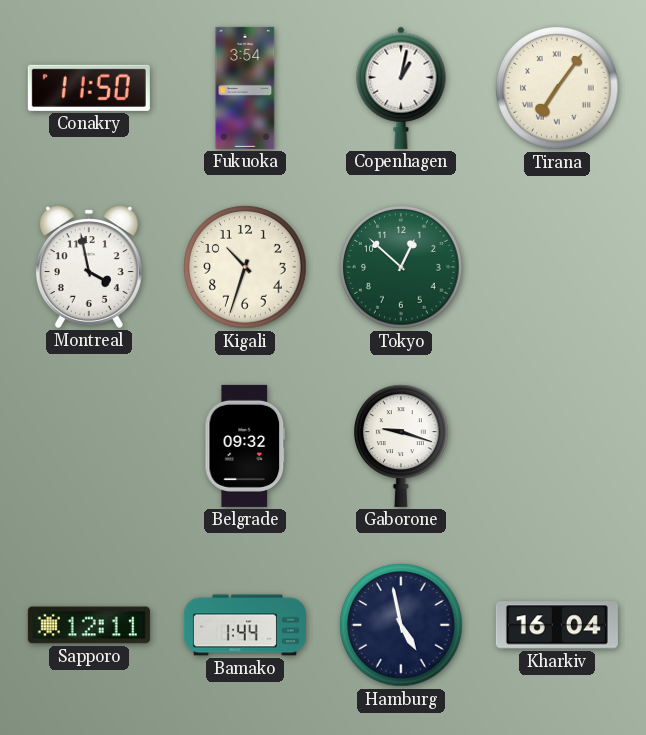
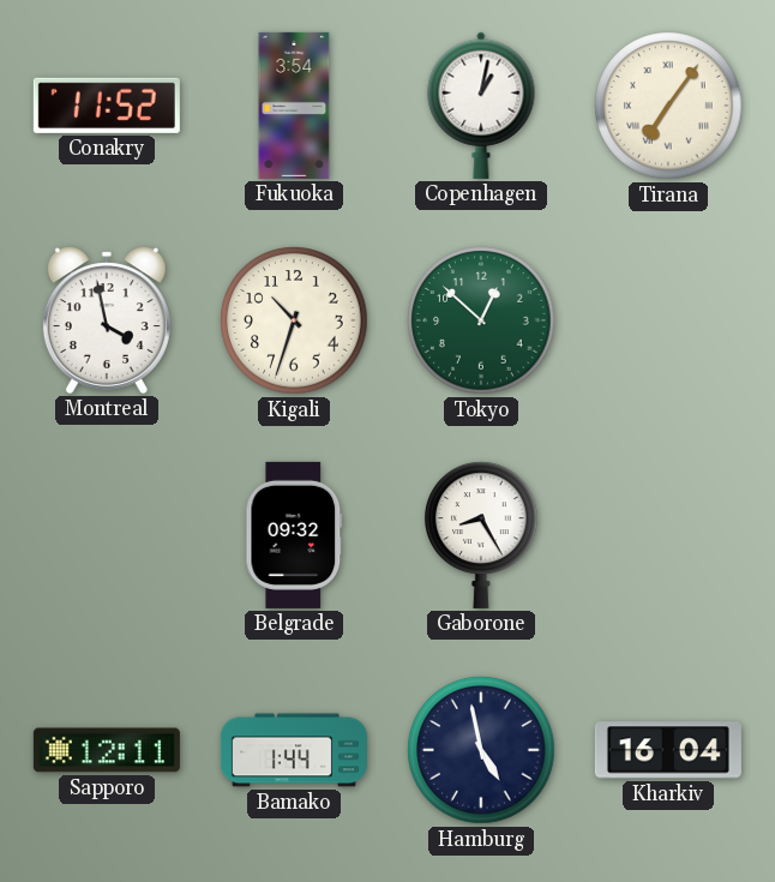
Conakry: 11:50 -> 11:52
Gaborone: 9:18 -> 8:25
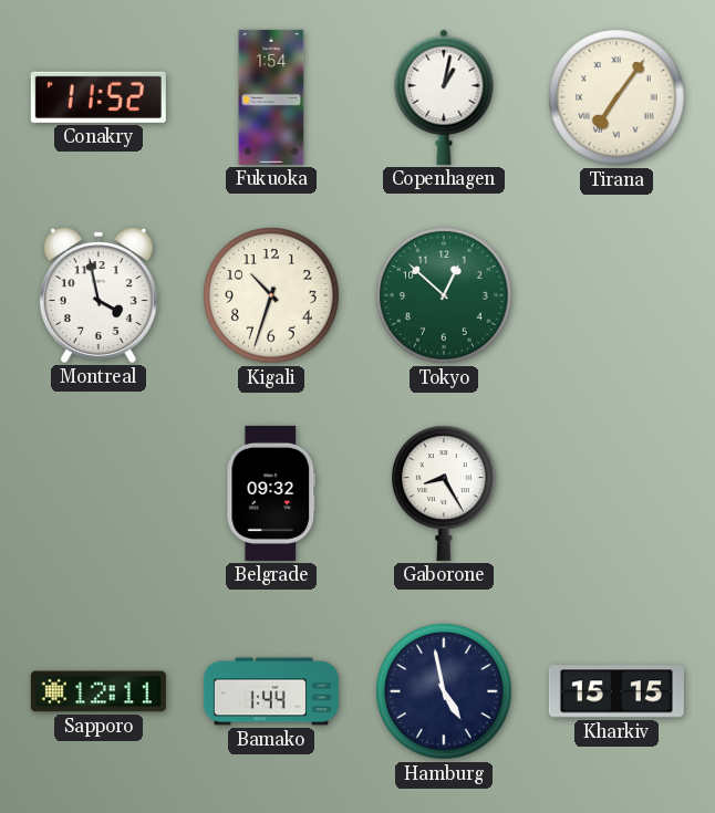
Fukuoka: 3:54 -> 1:54
Kharkiv: 16:04 -> 15:15
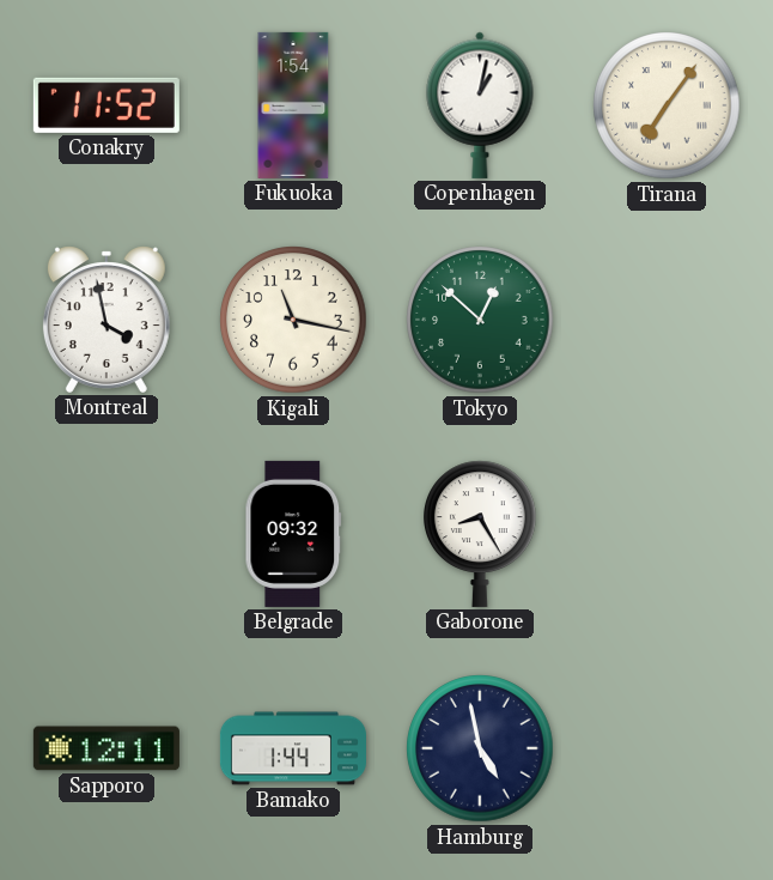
Kigali: 10:33 -> 11:17
Kharkiv: 15:15 -> none
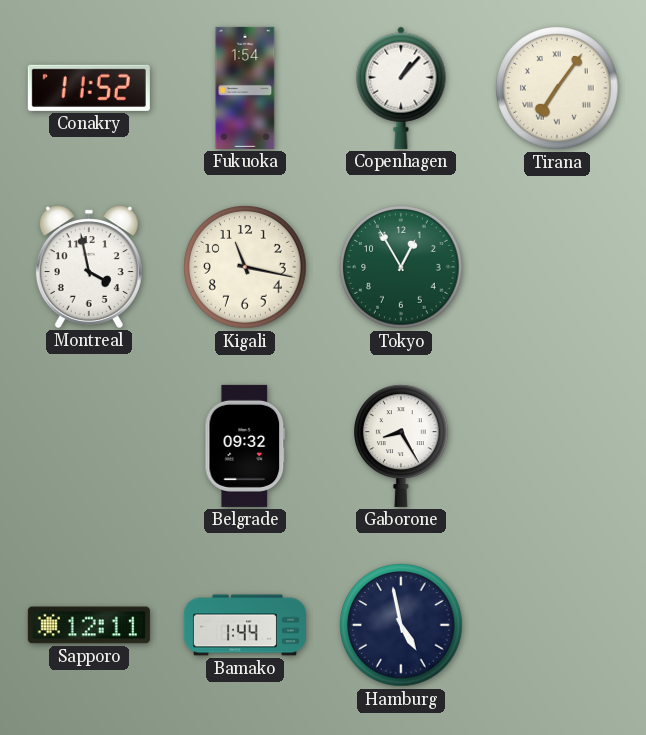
Copenhagen: 1:02 -> 1:07
Tokyo: 12:52 -> 12:55
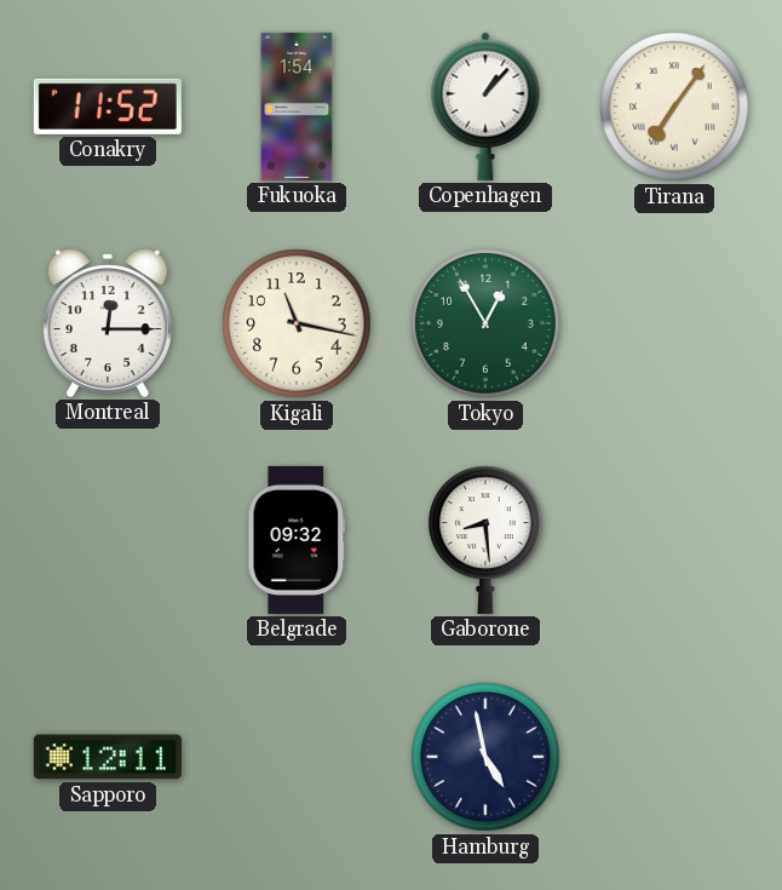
Montreal: 3:58 -> 12:15
Gaborone: 8:25 -> 8:29
Bamako: 1:44 -> none
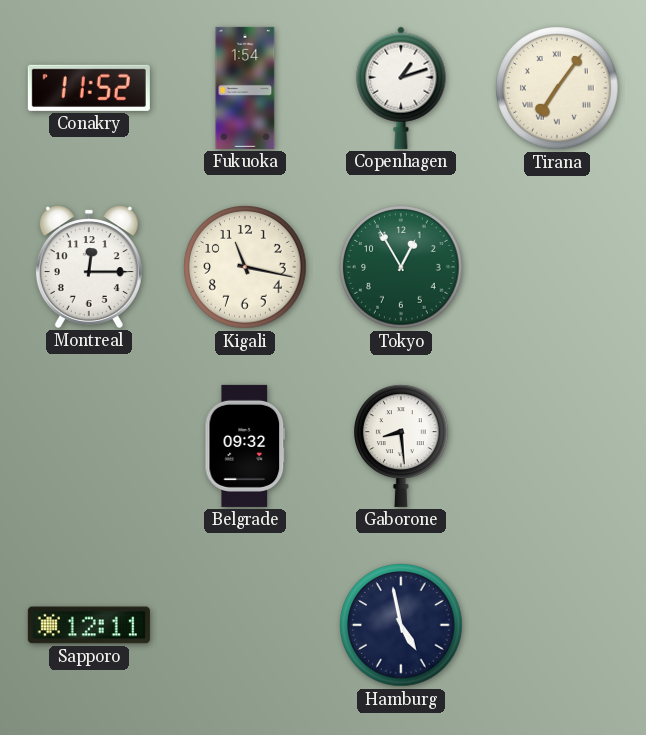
Copenhagen: 1:07 -> 1:12
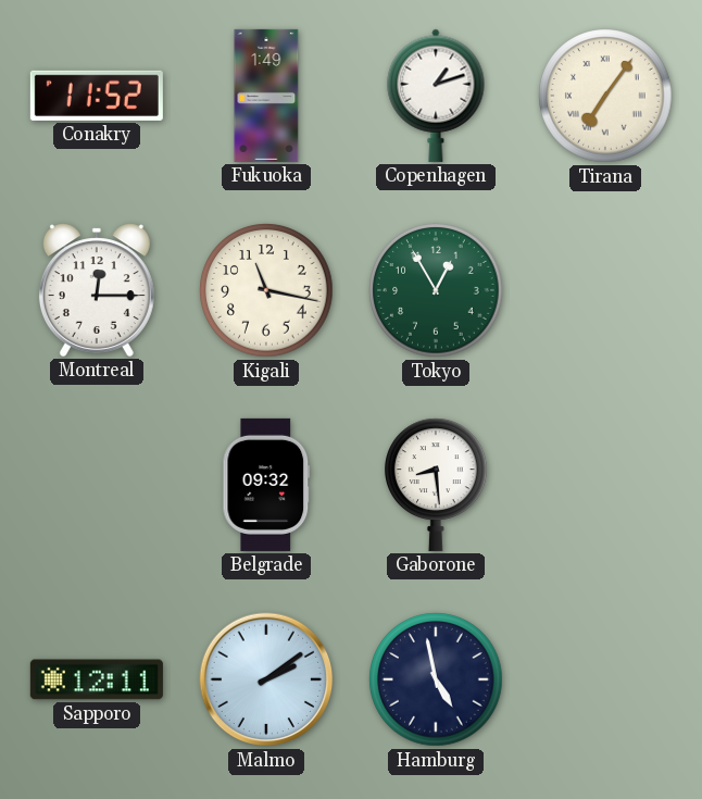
Fukuoka: 1:54 -> 1:49
Malmo: none -> 2:09
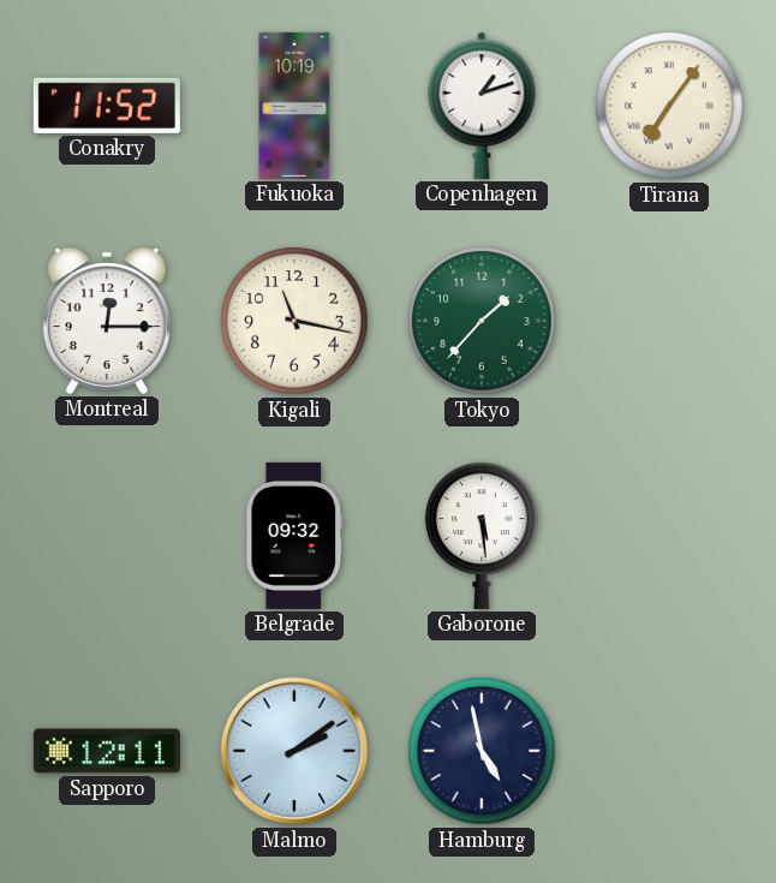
Fukuoka: 1:49 -> 10:19
Tokyo: 12:55 -> 1:37
Gaborone: 8:29 -> 5:29
